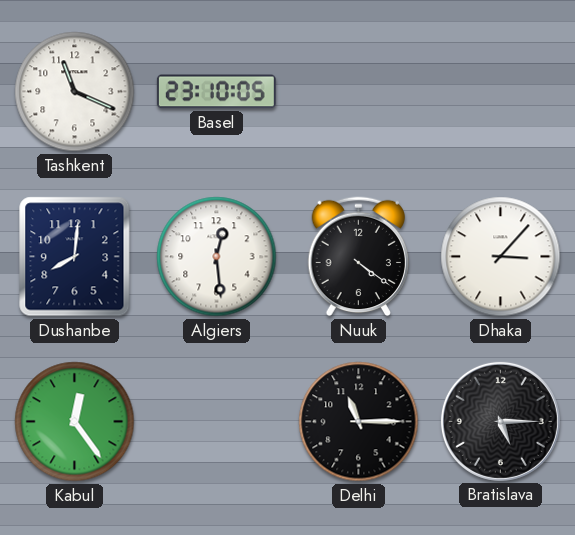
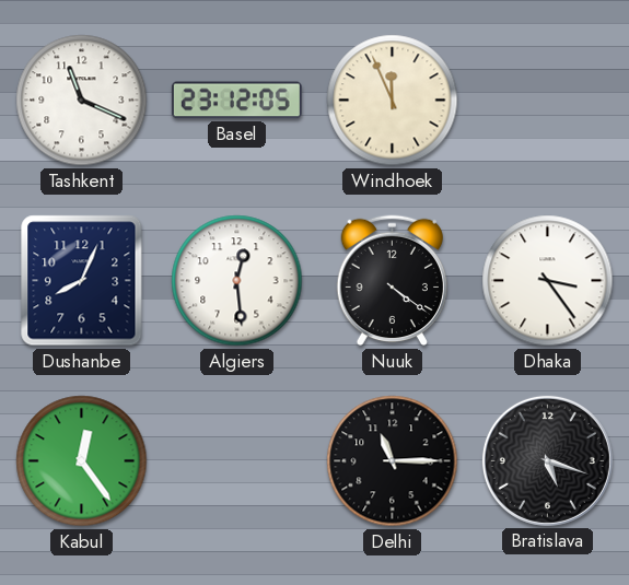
Basel: 23:10 -> 23:12
Windhoek: none -> 11:56
Dushanbe: 8:01 -> 8:04
Dhaka: 3:07 -> 3:24
Bratislava: 5:15 -> 5:18
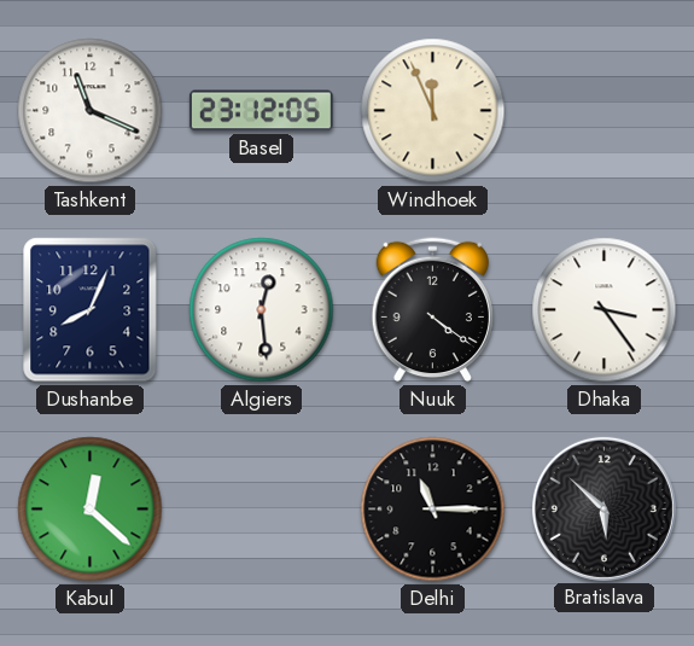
Kabul: 12:24 -> 12:22
Bratislava: 5:18 -> 5:52
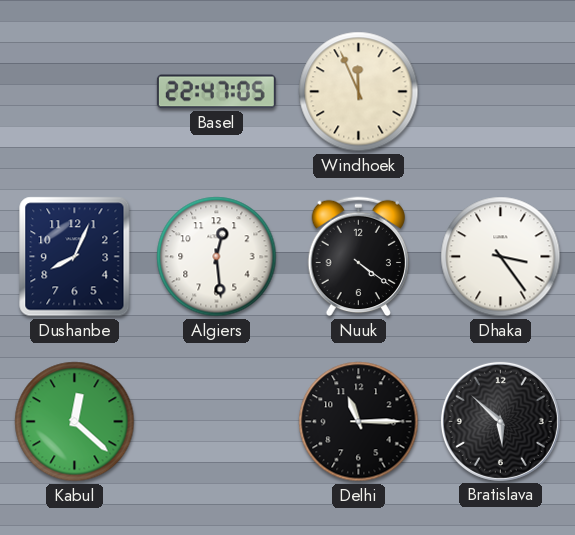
Tashkent: 11:19 -> none
Basel: 23:12 -> 22:47
